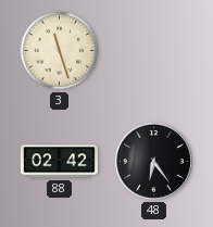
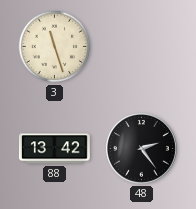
88: 02:42 -> 13:42
48: 6:24 -> 2:24
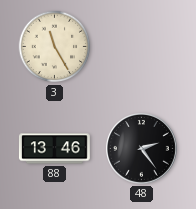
3: 11:27 -> 11:25
88: 13:42 -> 13:46
